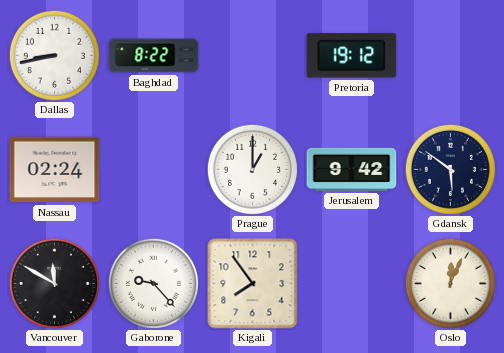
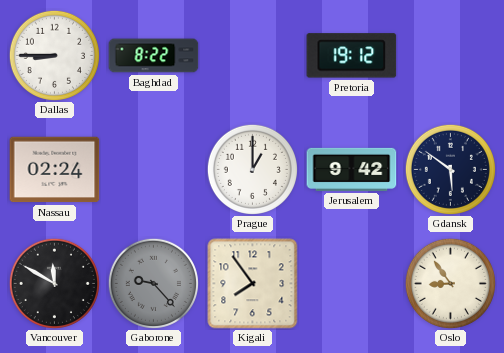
Dallas: 8:43 -> 8:45
Gaborone dial: white -> grey
Oslo: 12:04 -> 8:54
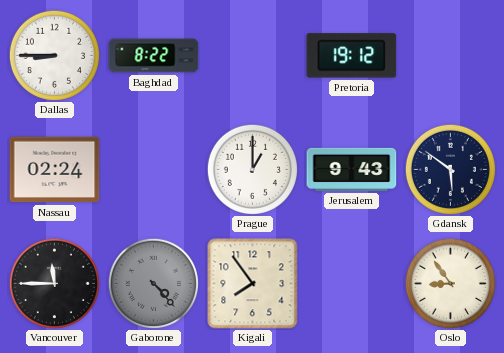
Jerusalem: 9:42 -> 9:43
Vancouver: 11:50 -> 11:45
Gaborone: 9:23 -> 4:23
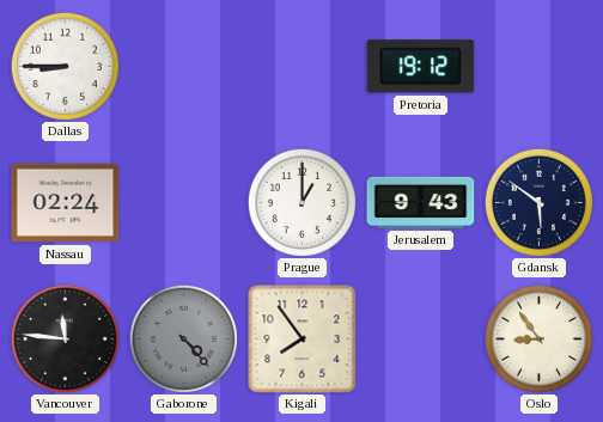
Baghdad: 8:22 -> none
Vancouver: 11:45 -> 11:46
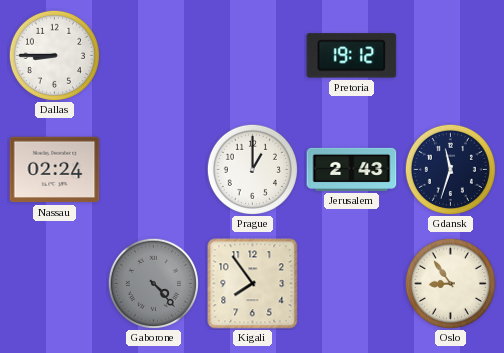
Jerusalem: 9:43 -> 2:43
Gdansk: 5:51 -> 11:33
Vancouver: 11:46 -> none
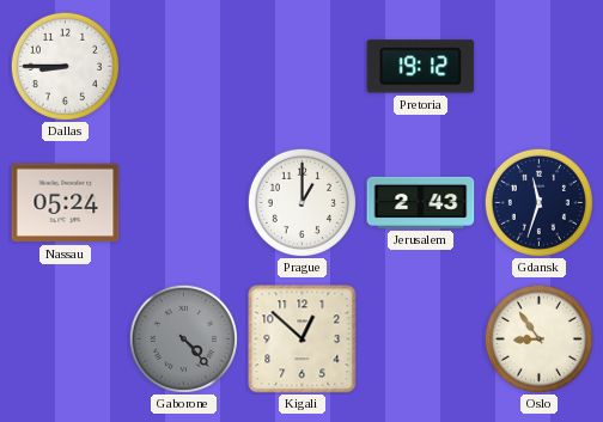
Nassau: 02:24 -> 05:24
Kigali: 7:54 -> 12:52
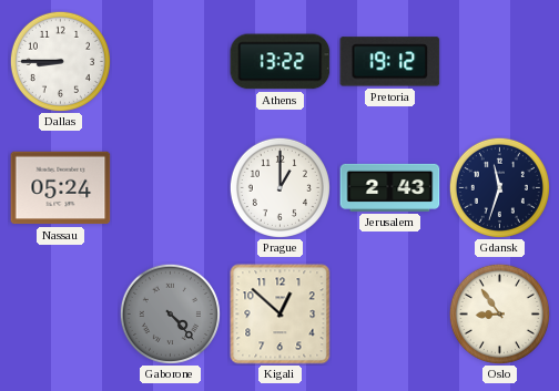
Athens: none -> 13:22
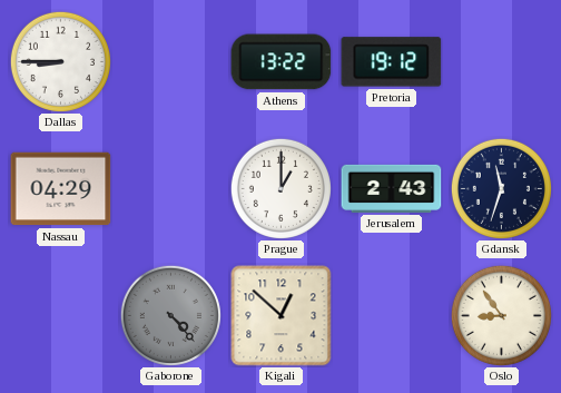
Nassau: 05:24 -> 04:29
